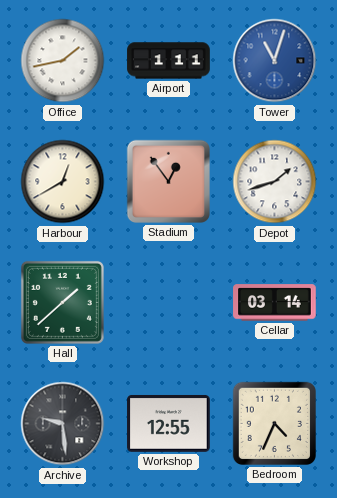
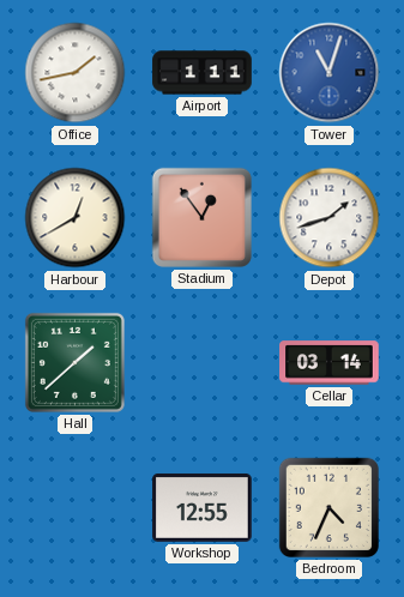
Archive: 9:29 -> none
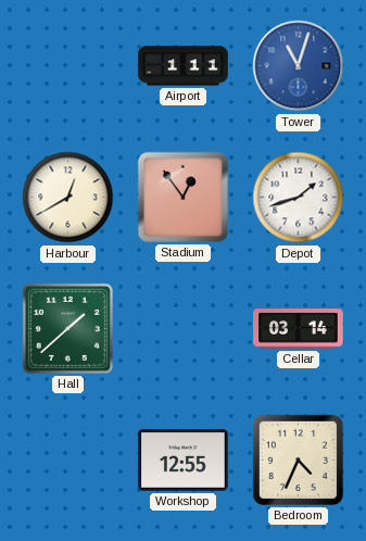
Office: 1:43 -> none
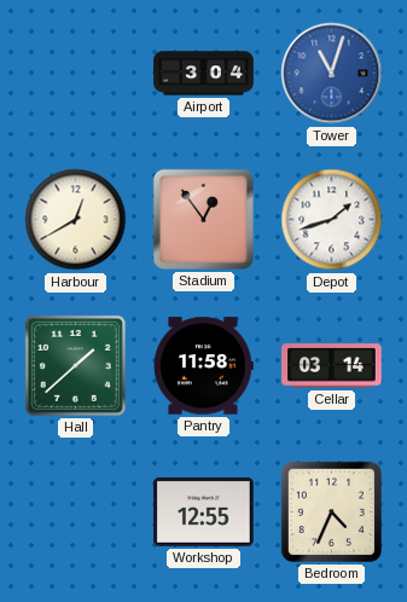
Airport: 1:11 -> 3:04
Pantry: none -> 11:58
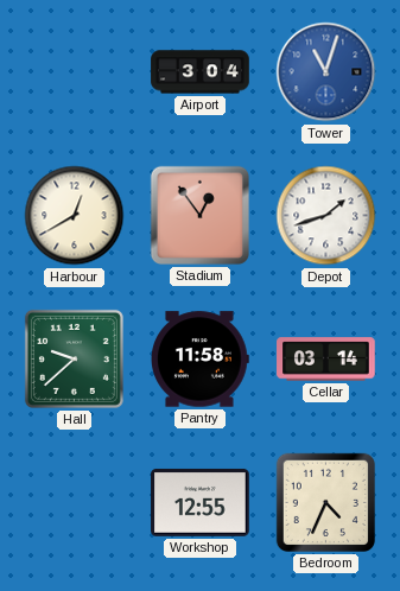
Hall: 1:38 -> 9:38
